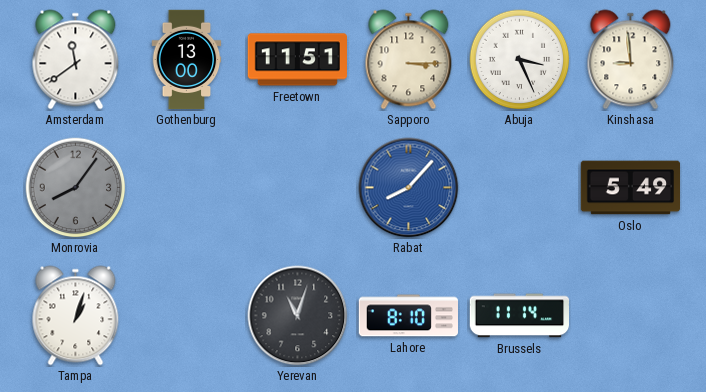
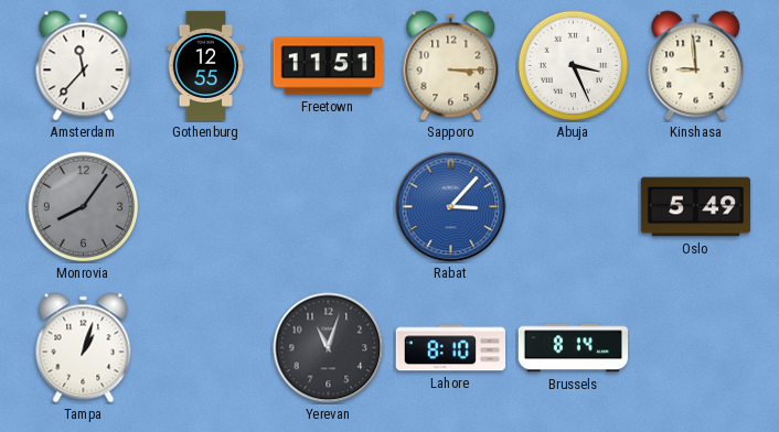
Amsterdam: 11:39 -> 11:37
Gothenburg: 13:00 -> 12:55
Rabat: 8:07 -> 3:07
Brussels: 11:14 -> 8:14
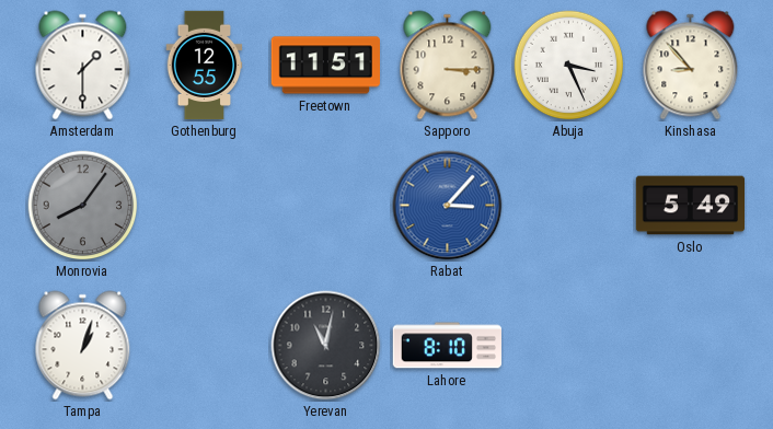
Amsterdam: 11:37 -> 1:30
Kinshasa: 8:59 -> 8:53
Yerevan: 11:03 -> 11:02
Brussels: 8:14 -> none
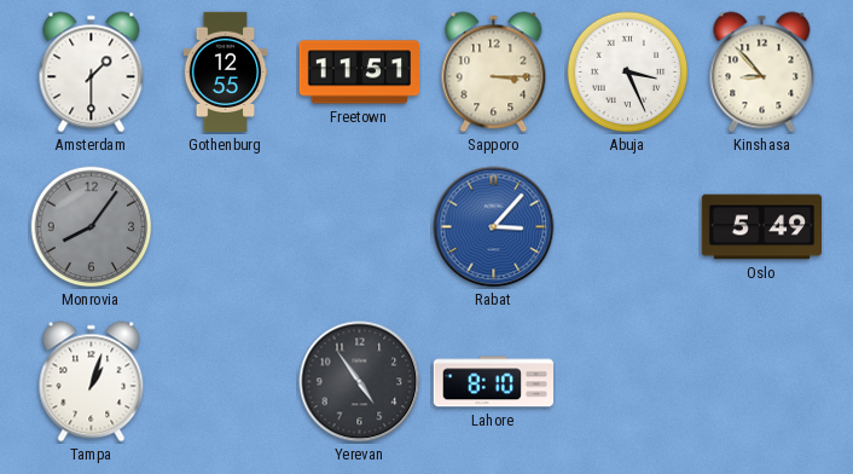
Yerevan: 11:02 -> 4:54
